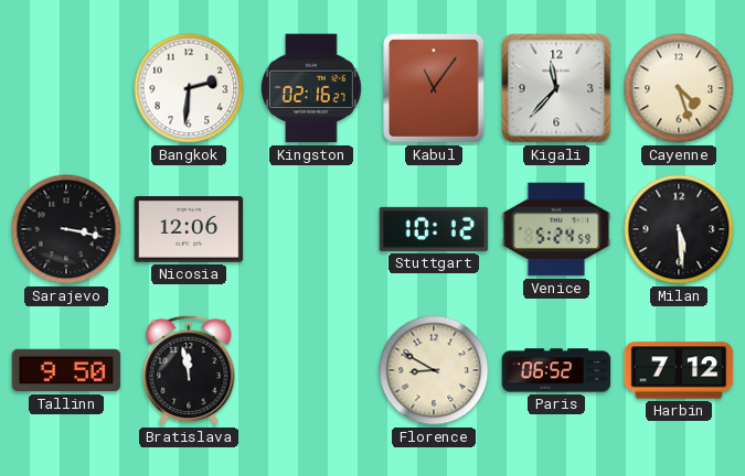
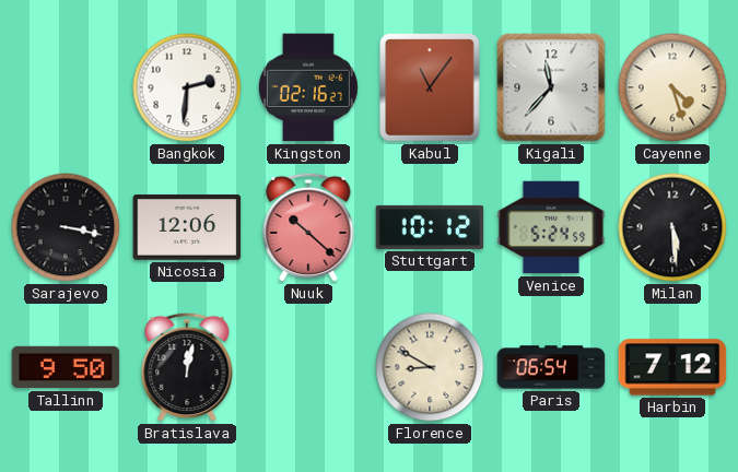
Nuuk: none -> 10:22
Bratislava: 11:58 -> 12:02
Paris: 06:52 -> 06:54
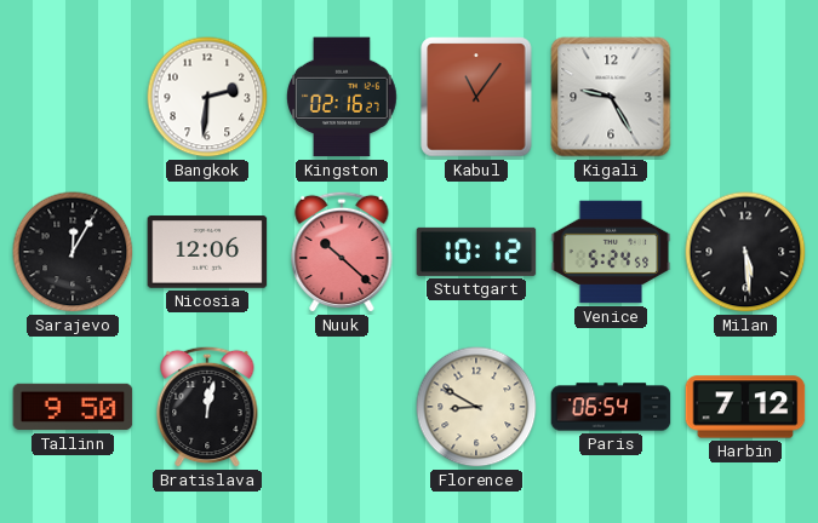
Kigali: 11:37 -> 9:25
Cayenne: 4:27 -> none
Sarajevo: 3:17 -> 12:05
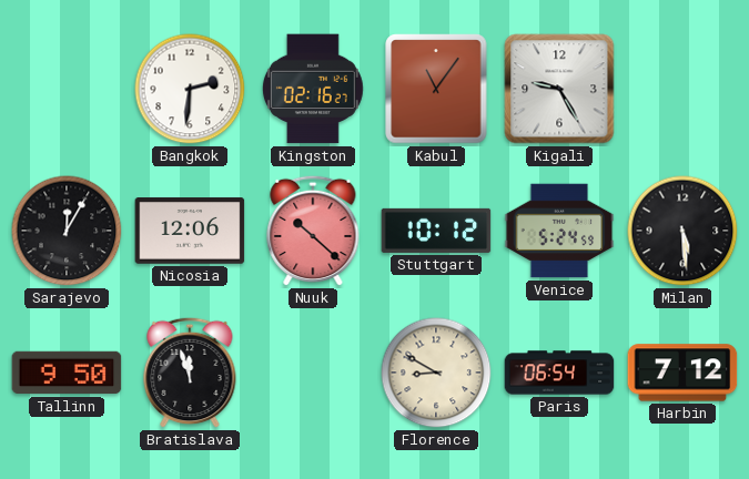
Bratislava: 12:02 -> 11:57
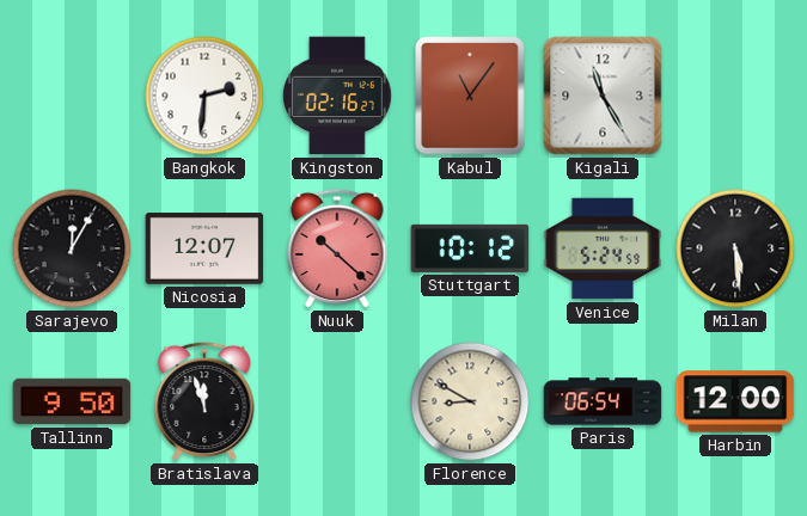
Kigali: 9:25 -> 11:25
Nicosia: 12:06 -> 12:07
Harbin: 7:12 -> 12:00
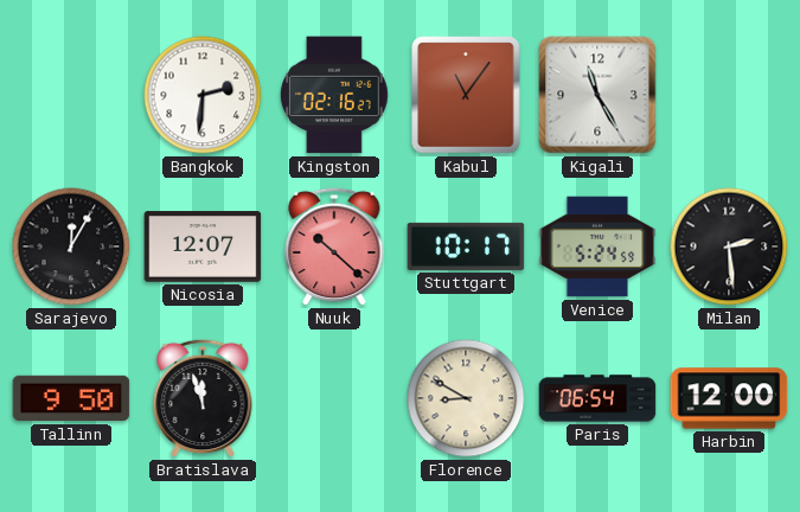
Stuttgart: 10:12 -> 10:17
Milan: 5:29 -> 2:29
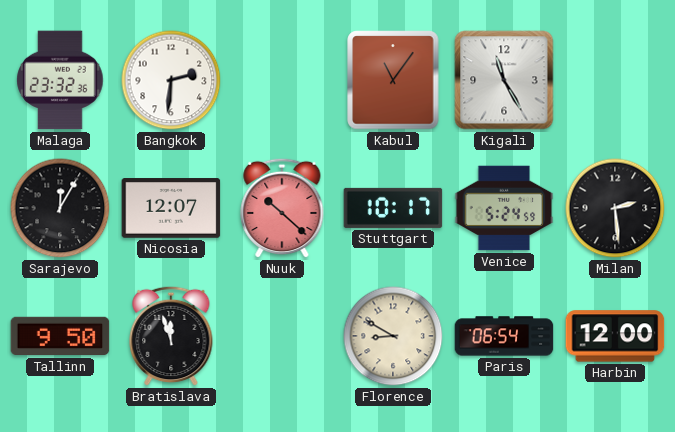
Malaga: none -> 23:32
Kingston: 02:16 -> none
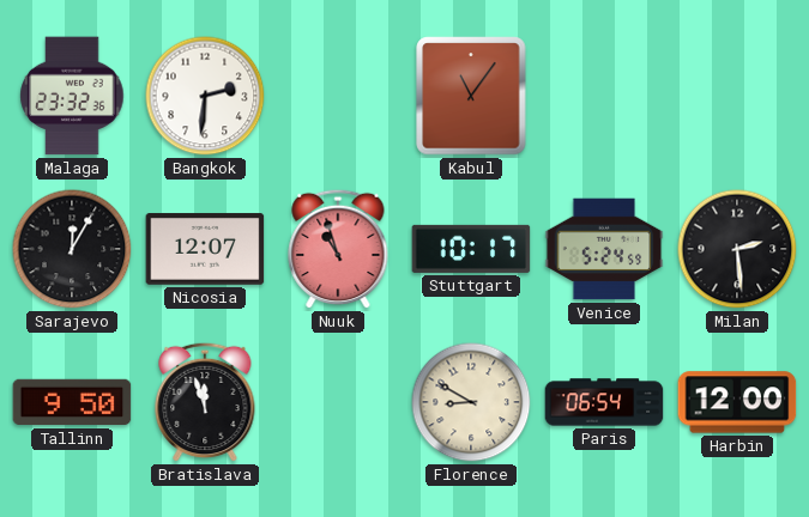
Kigali: 11:25 -> none
Nuuk: 10:22 -> 10:57
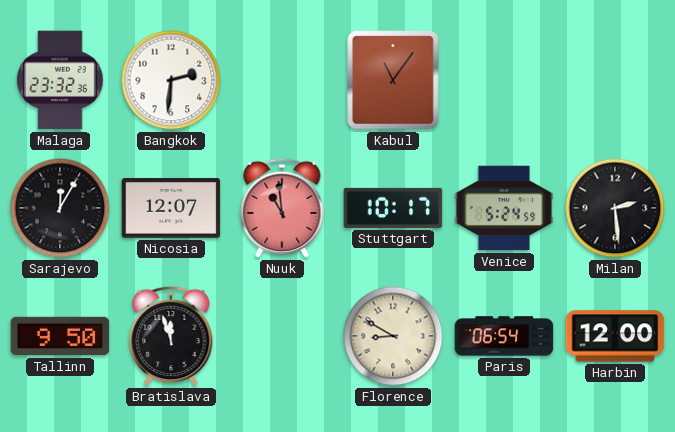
Nuuk: 10:57 -> 10:59
